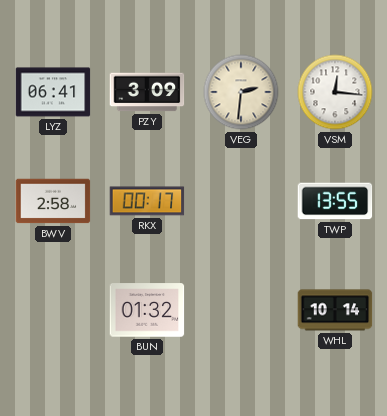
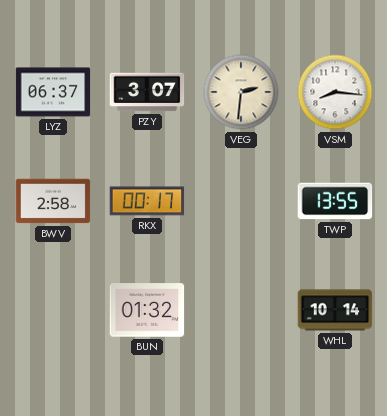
LYZ: 06:41 -> 06:37
PZY: 3:09 -> 3:07
VSM: 12:16 -> 8:16
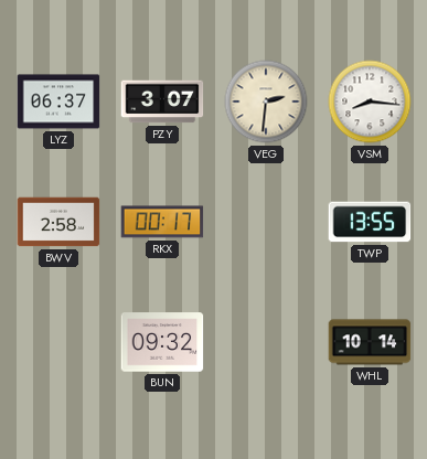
BUN: 01:32 -> 09:32
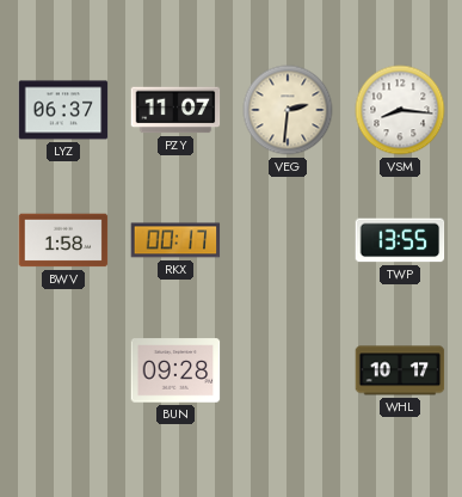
PZY: 3:07 -> 11:07
BWV: 2:58 -> 1:58
BUN: 09:32 -> 09:28
WHL: 10:14 -> 10:17
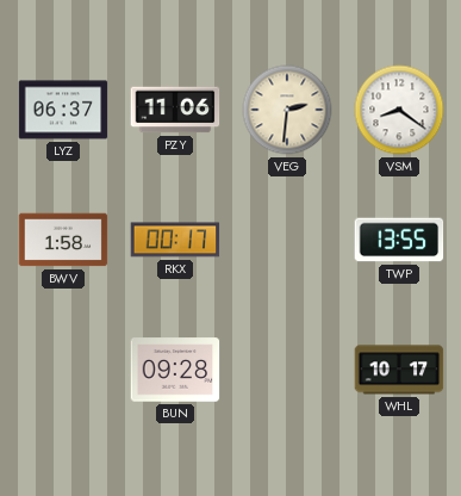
PZY: 11:07 -> 11:06
VSM: 8:16 -> 8:21
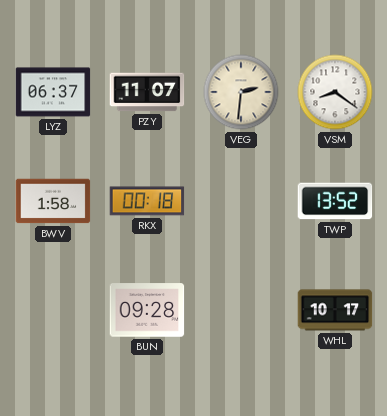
PZY: 11:06 -> 11:07
RKX: 00:17 -> 00:18
TWP: 13:55 -> 13:52
